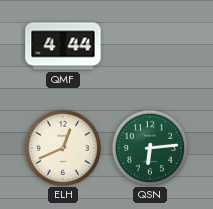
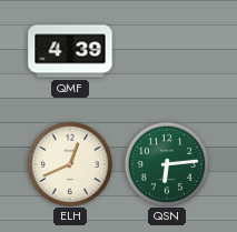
QMF: 4:44 -> 4:39
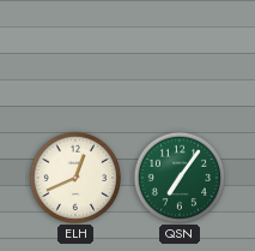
QMF: 4:39 -> none
QSN: 6:14 -> 7:06
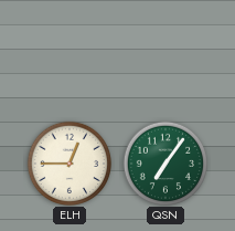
ELH: 12:41 -> 12:45
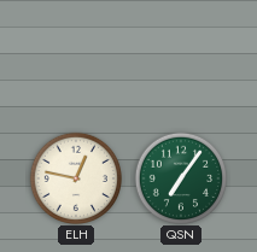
ELH: 12:45 -> 12:47
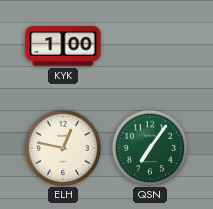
KYK: none -> 1:00
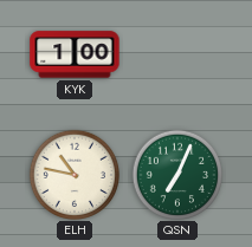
ELH: 12:47 -> 10:47
QSN: 7:06 -> 7:04
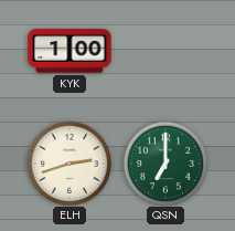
ELH: 10:47 -> 2:42
QSN: 7:04 -> 7:00
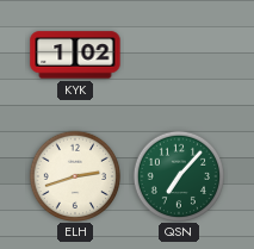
KYK: 1:00 -> 1:02
QSN: 7:00 -> 7:07
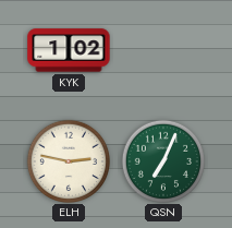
ELH: 2:42 -> 2:47
QSN: 7:07 -> 7:04
